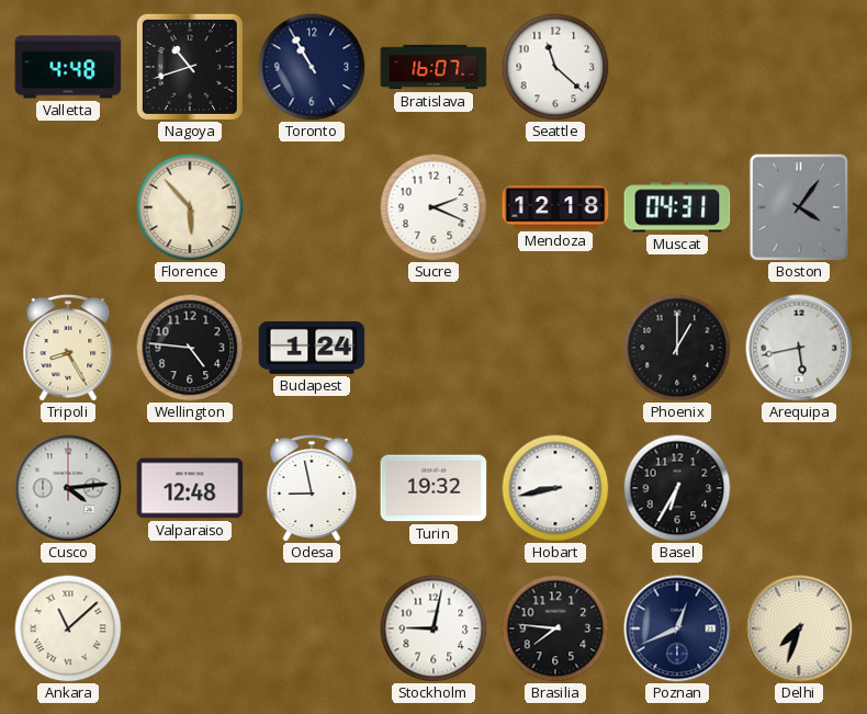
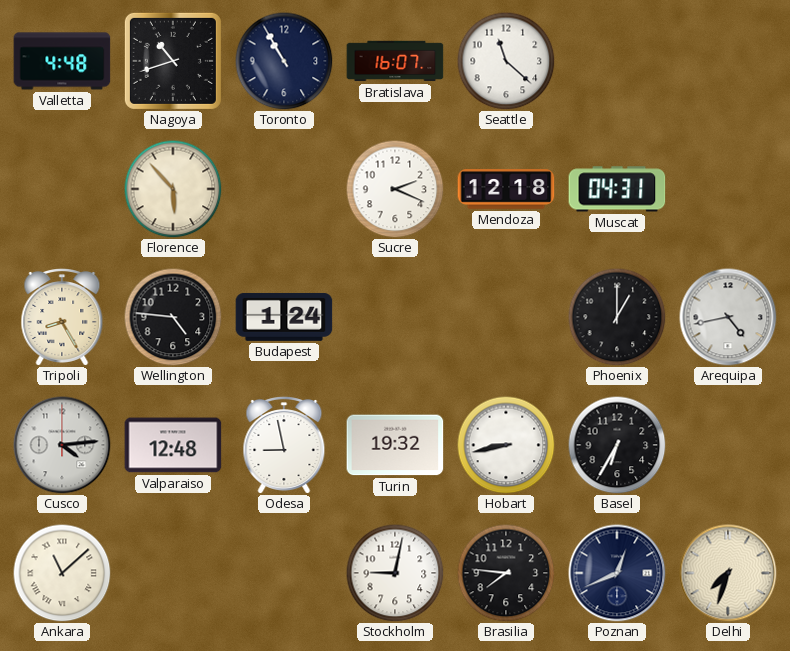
Boston: 4:06 -> none
Arequipa: 5:43 -> 4:43
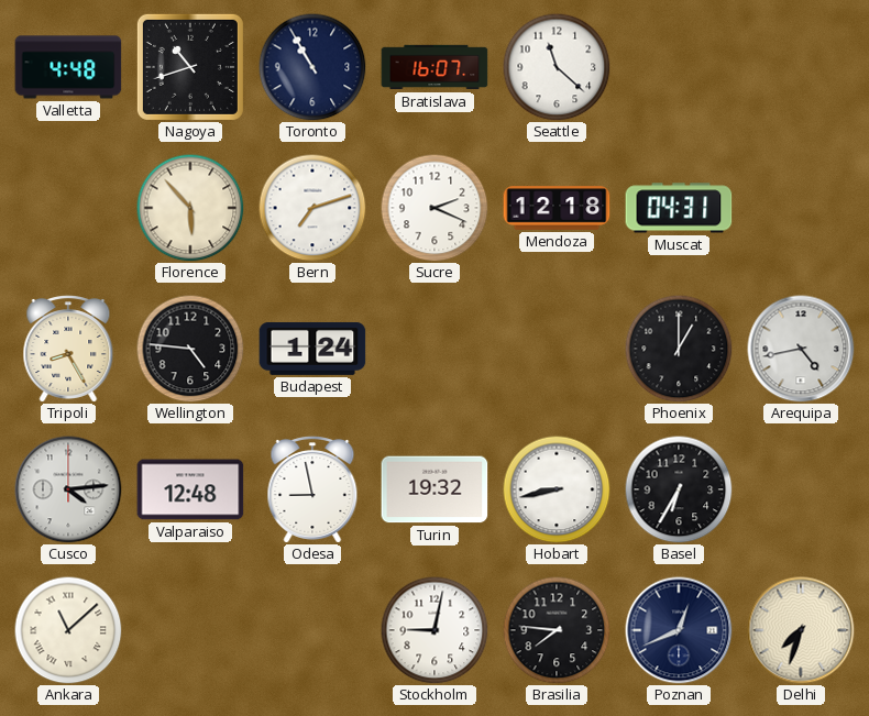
Bern: none -> 7:12
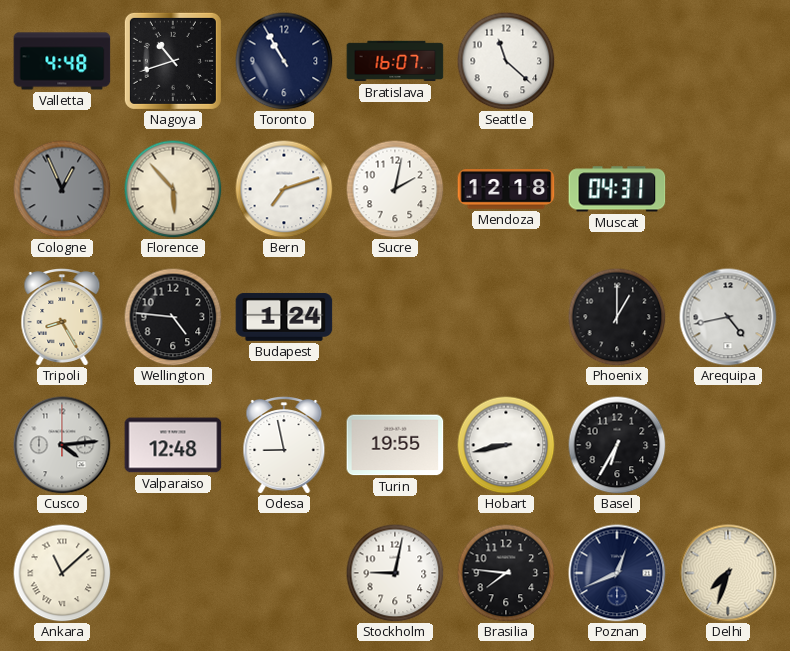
Cologne: none -> 12:56
Sucre: 2:19 -> 2:02
Turin: 19:32 -> 19:55
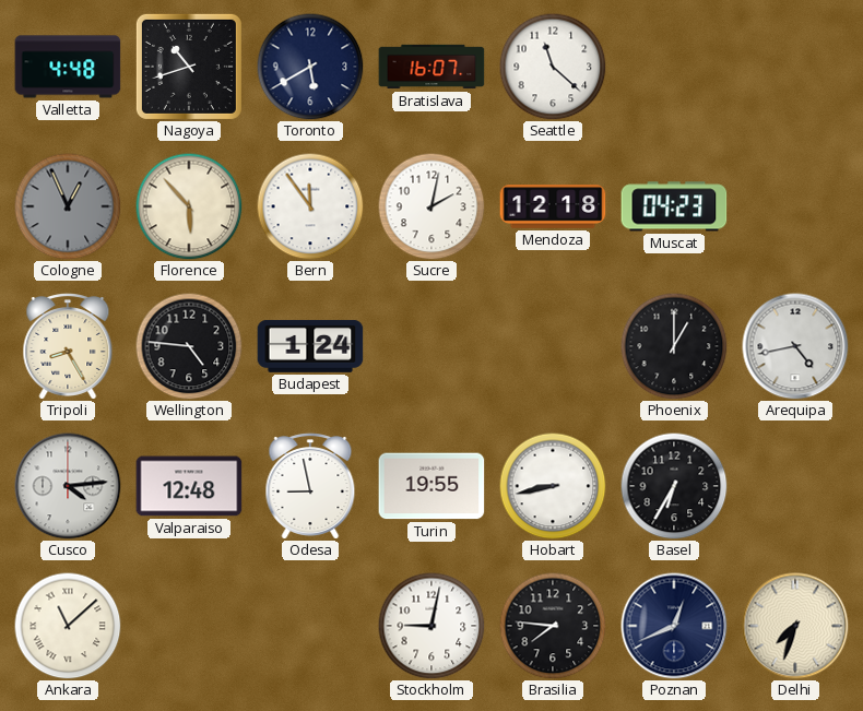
Toronto: 10:55 -> 5:40
Bern: 7:12 -> 11:54
Muscat: 04:31 -> 04:23
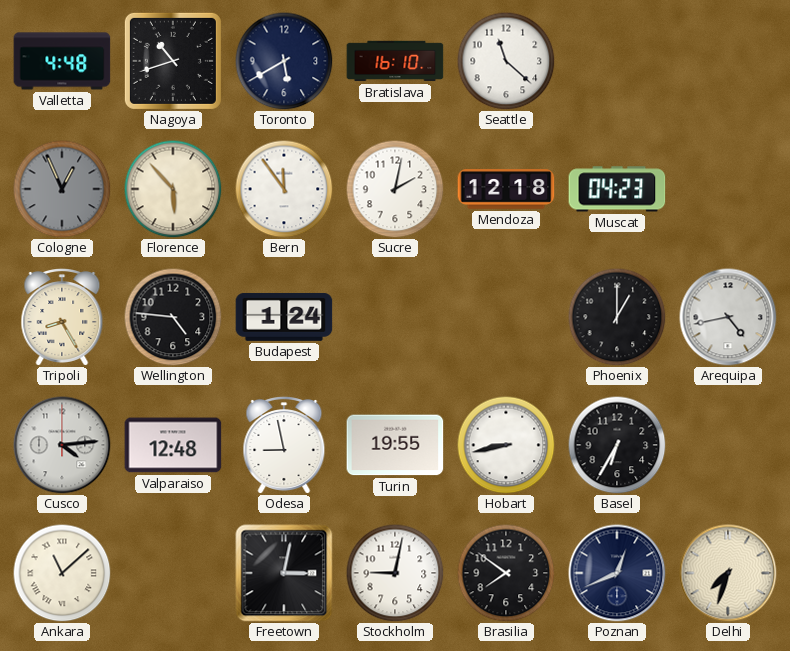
Bratislava: 16:07 -> 16:10
Freetown: none -> 3:02
Brasilia: 7:46 -> 7:51
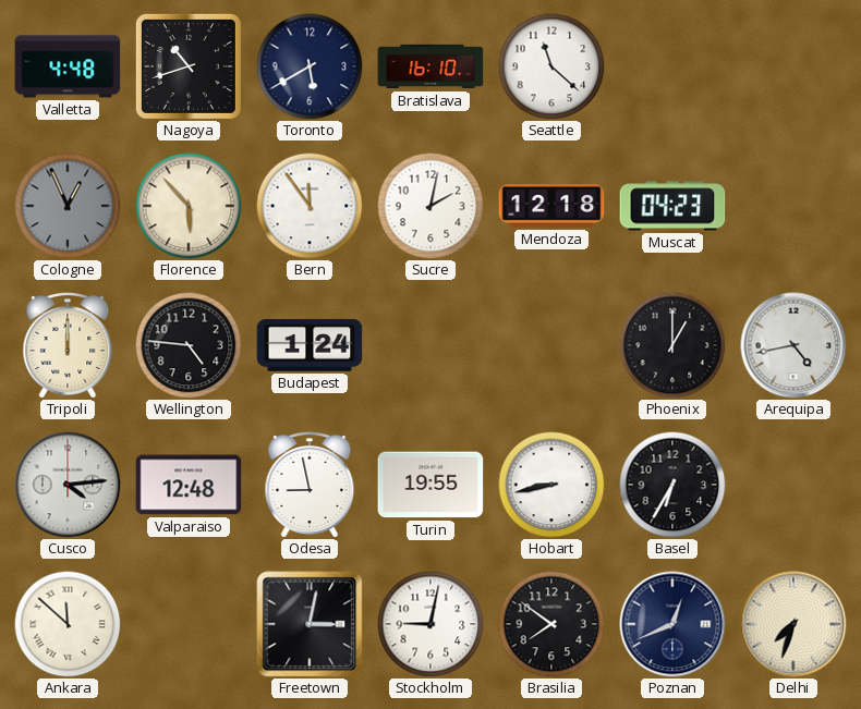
Tripoli: 8:25 -> 12:00
Ankara: 11:08 -> 11:52
